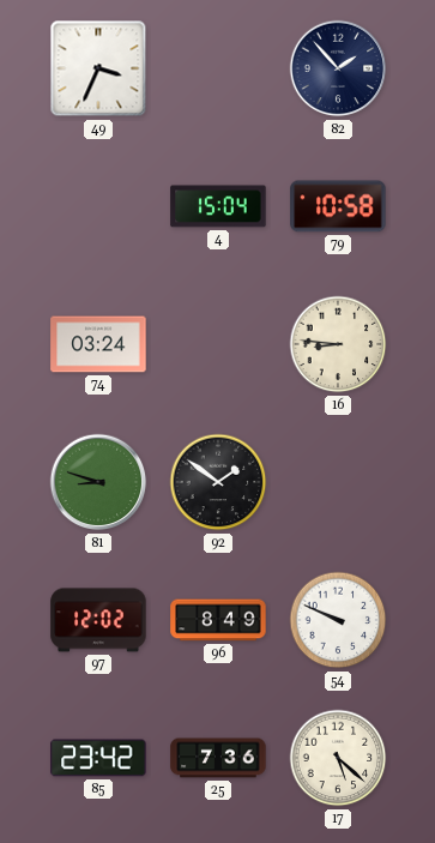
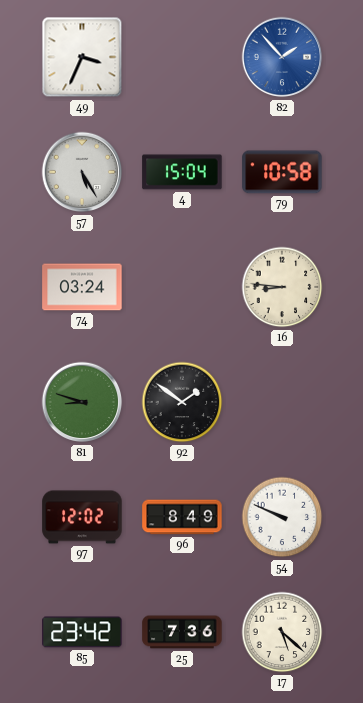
82 dial: navy -> blue
57: none -> 5:25
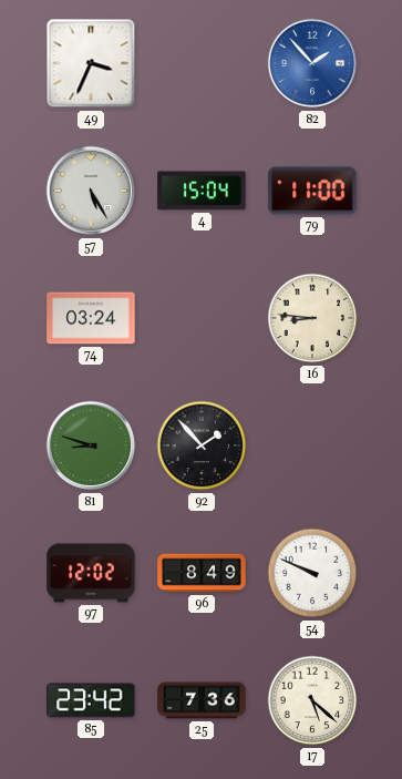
79: 10:58 -> 11:00
92: 1:51 -> 1:53
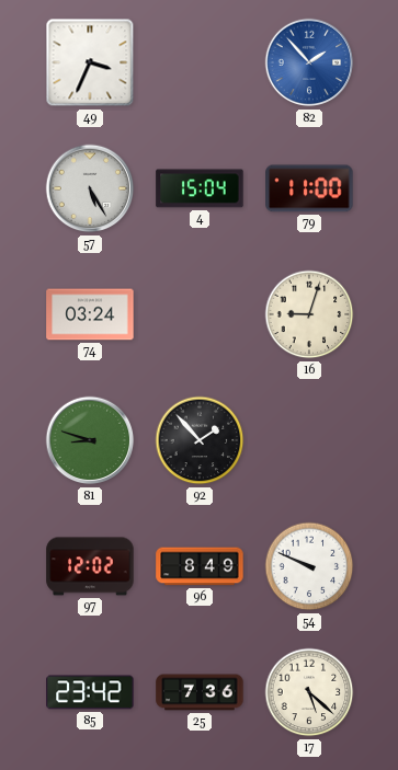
16: 8:46 -> 9:03
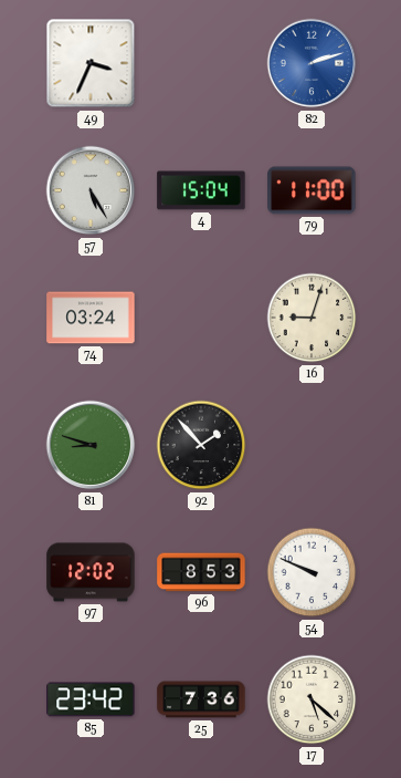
82: 1:53 -> 2:12
96: 8:49 -> 8:53
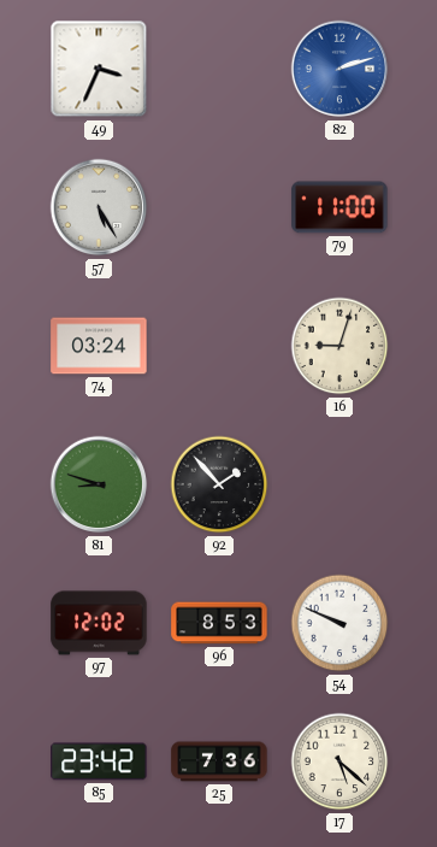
4: 15:04 -> none
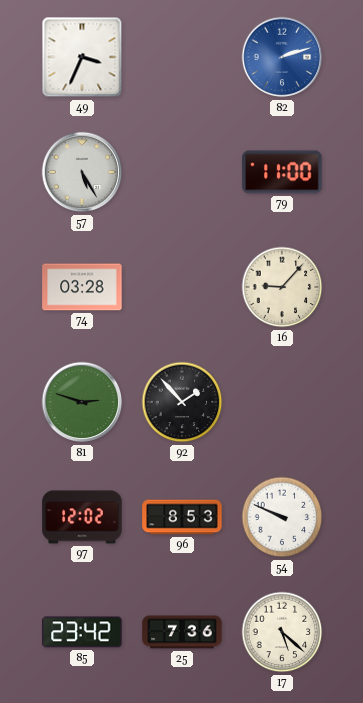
74: 03:24 -> 03:28
16: 9:03 -> 9:07
81: 8:48 -> 2:48
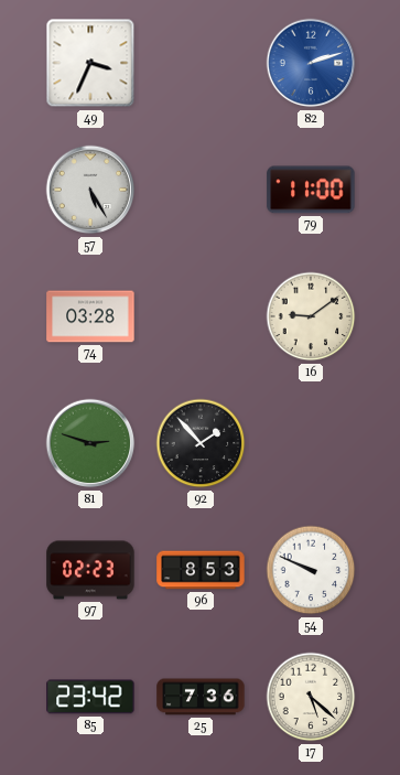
16: 9:07 -> 9:09
97: 12:02 -> 02:23
